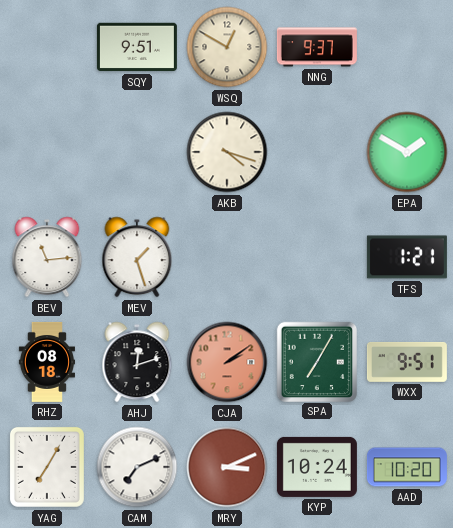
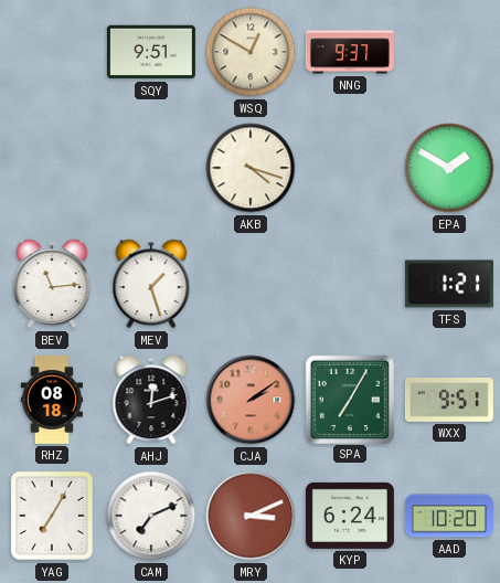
KYP: 10:24 -> 6:24
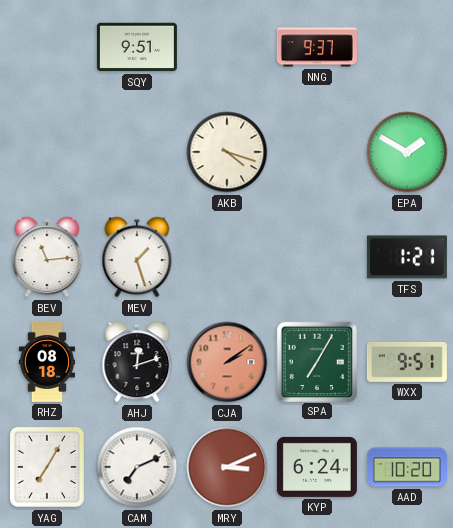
WSQ: 12:50 -> none
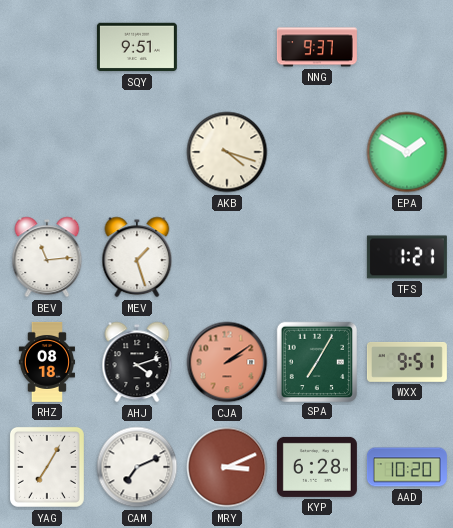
AHJ: 12:12 -> 4:12
KYP: 6:24 -> 6:28
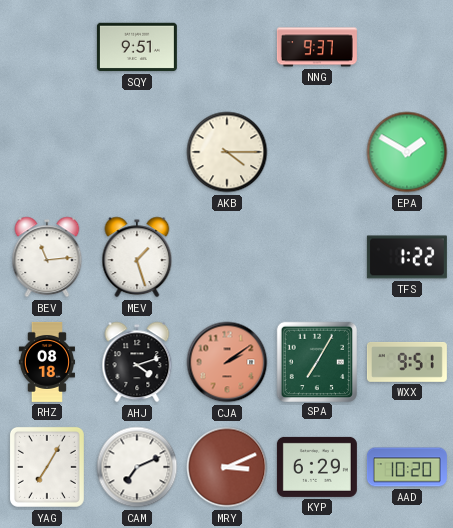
AKB: 4:18 -> 4:15
TFS: 1:21 -> 1:22
KYP: 6:28 -> 6:29
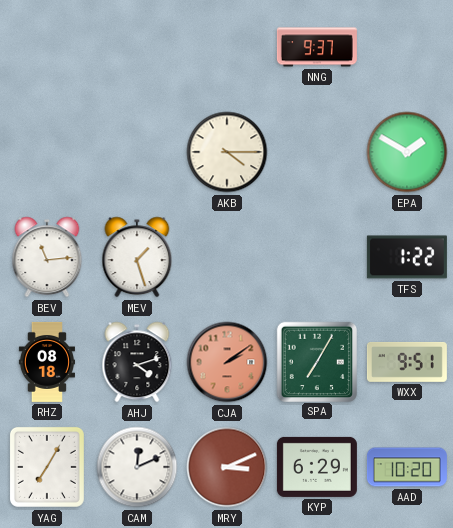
SQY: 9:51 -> none
CAM: 7:11 -> 12:11
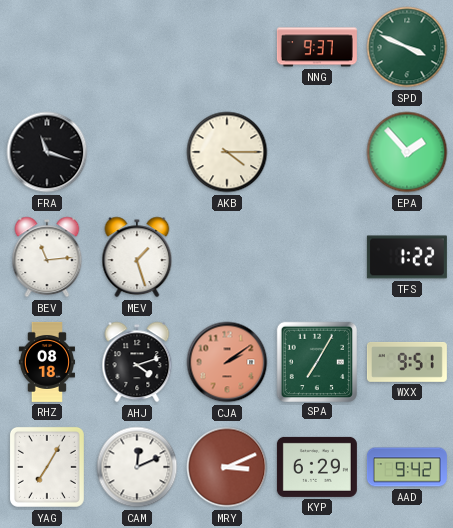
SPD: none -> 3:49
FRA: none -> 11:18
EPA: 1:50 -> 1:53
AAD: 10:20 -> 9:42
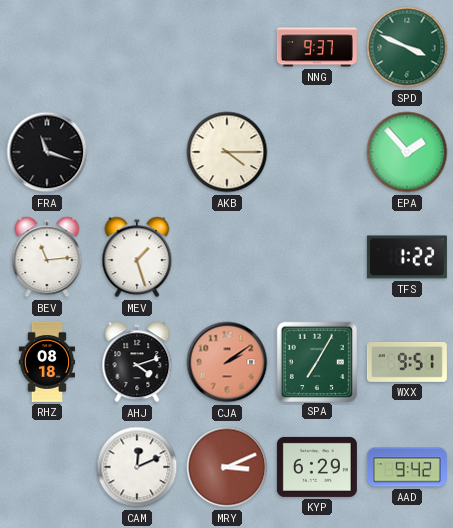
YAG: 7:05 -> none
